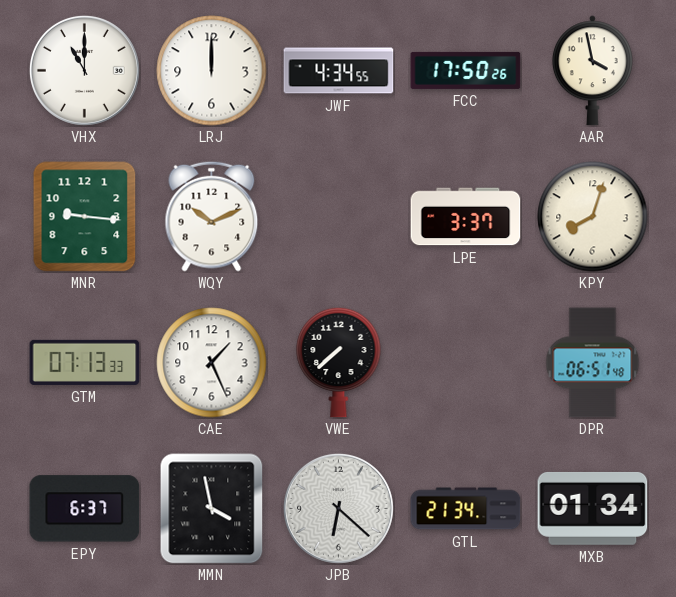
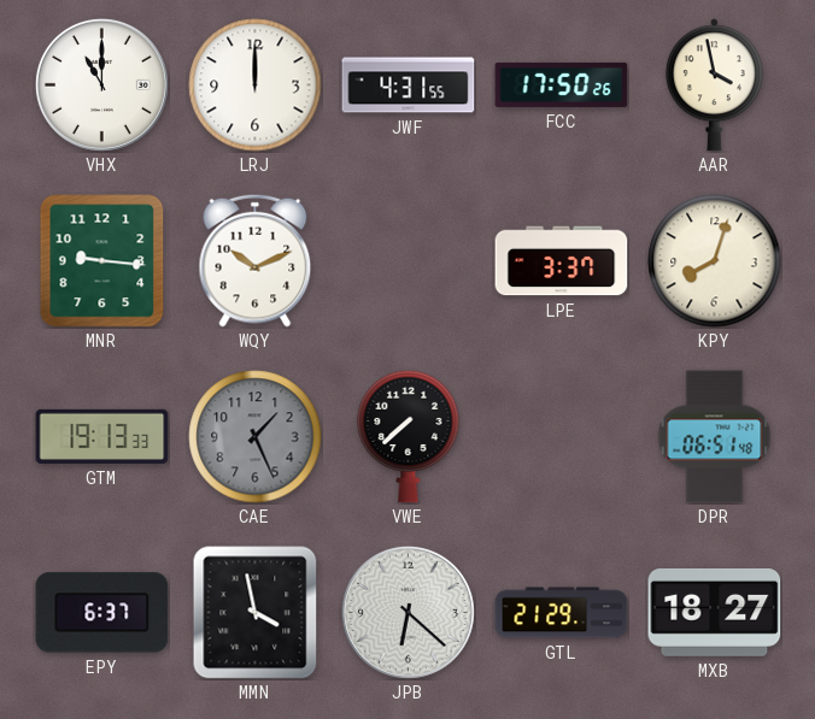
JWF: 4:34 -> 4:31
GTM: 07:13 -> 19:13
CAE dial: white -> grey
GTL: 21:34 -> 21:29
MXB: 01:34 -> 18:27
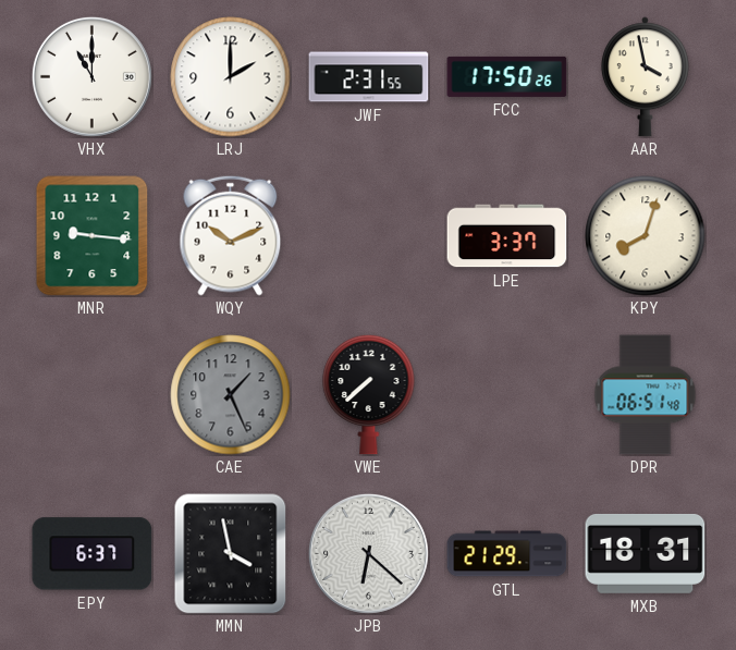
LRJ: 12:00 -> 2:00
JWF: 4:31 -> 2:31
GTM: 19:13 -> none
MXB: 18:27 -> 18:31
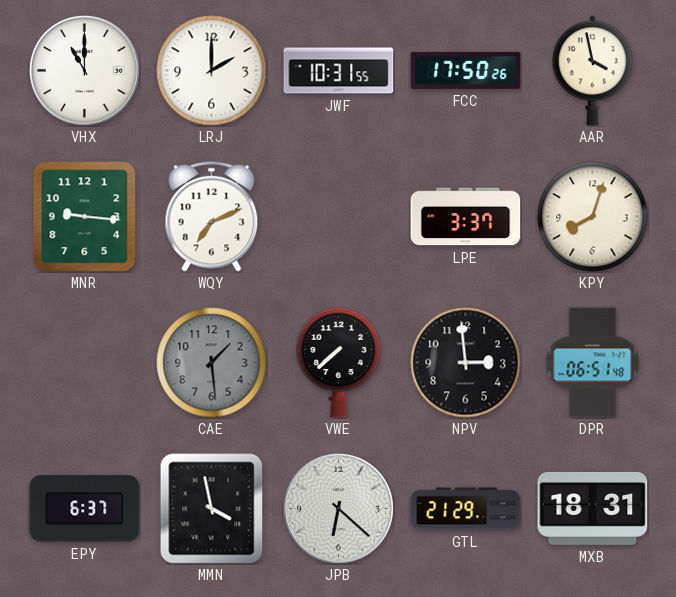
JWF: 2:31 -> 10:31
WQY: 10:11 -> 7:11
CAE: 1:26 -> 1:29
NPV: none -> 2:59
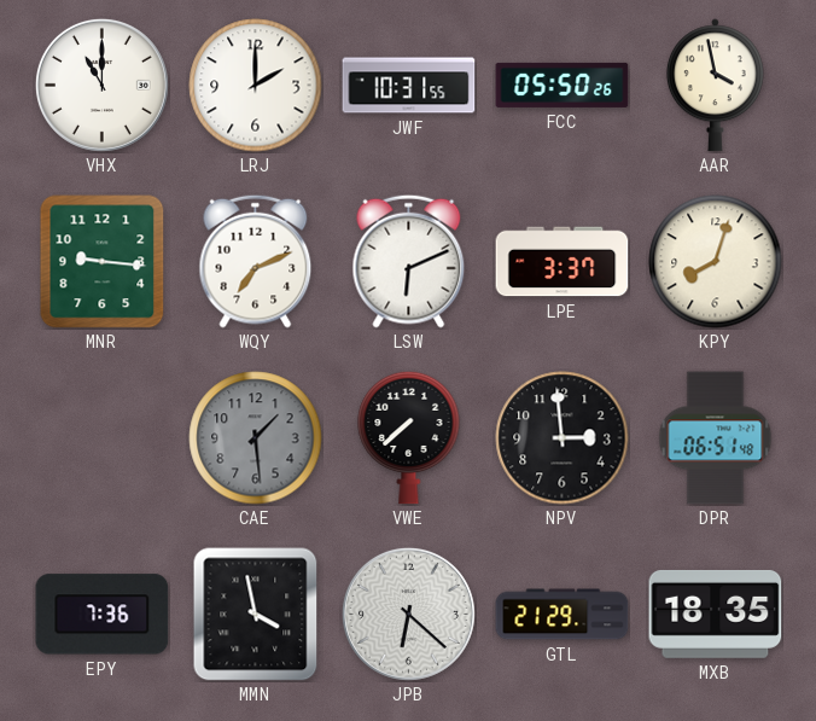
FCC: 17:50 -> 05:50
LSW: none -> 6:11
EPY: 6:37 -> 7:36
MXB: 18:31 -> 18:35
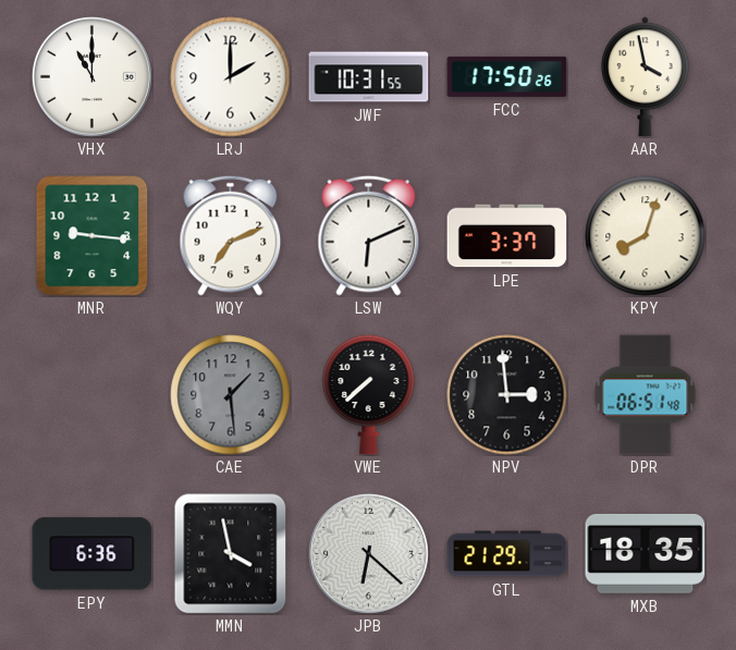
FCC: 05:50 -> 17:50
EPY: 7:36 -> 6:36
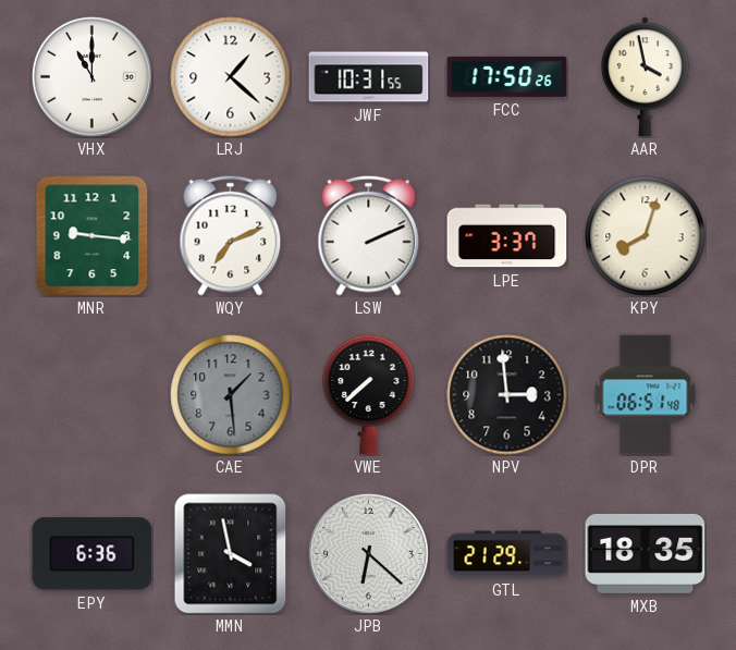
LRJ: 2:00 -> 1:22
LSW: 6:11 -> 2:11
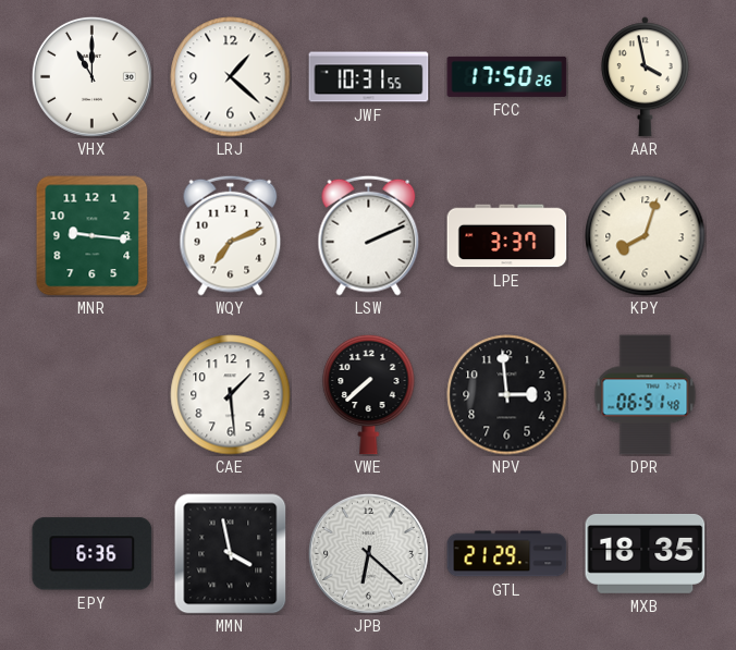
CAE dial: grey -> white
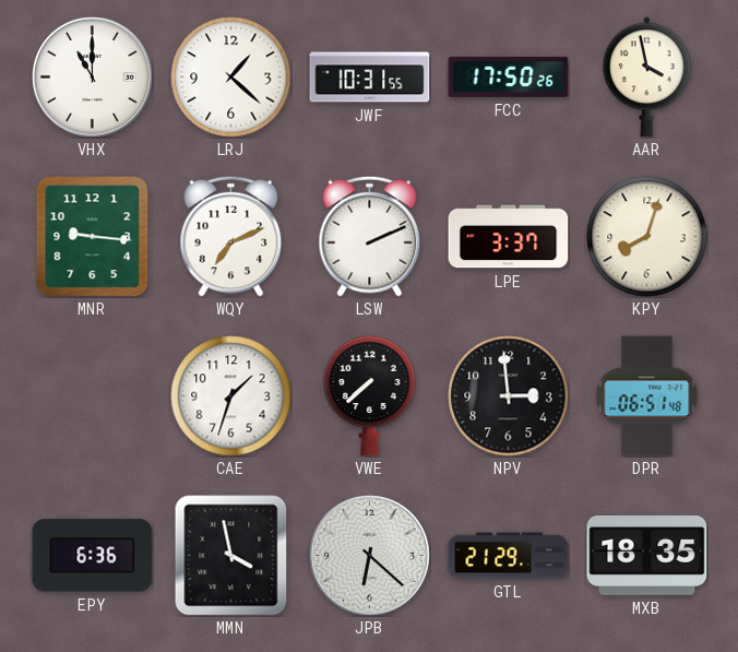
CAE: 1:29 -> 1:33
